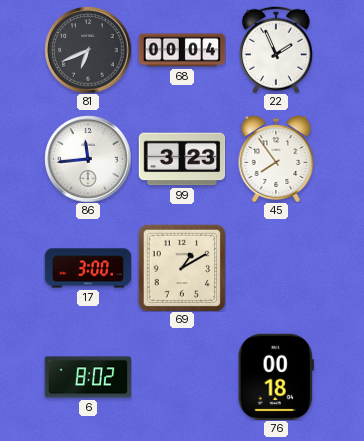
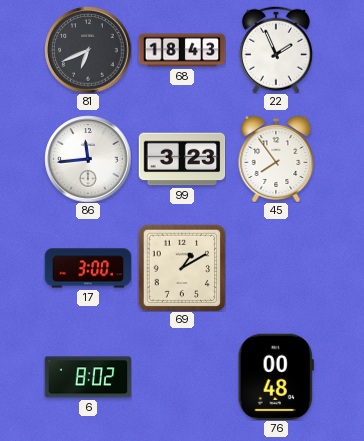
68: 00:04 -> 18:43
76: 00:18 -> 00:48
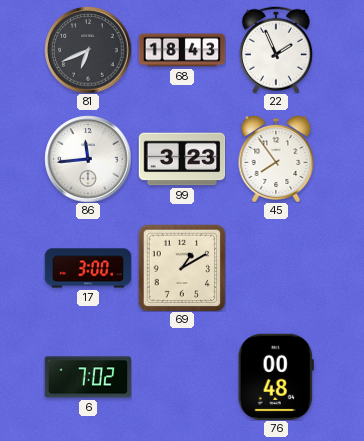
6: 8:02 -> 7:02
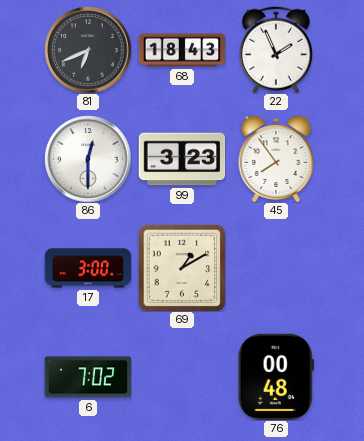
86: 11:44 -> 12:30
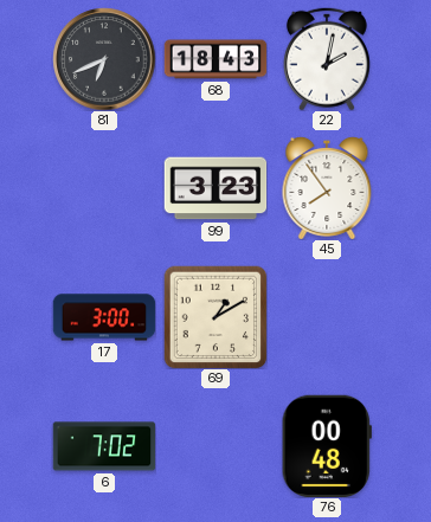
22: 1:56 -> 2:02
86: 12:30 -> none
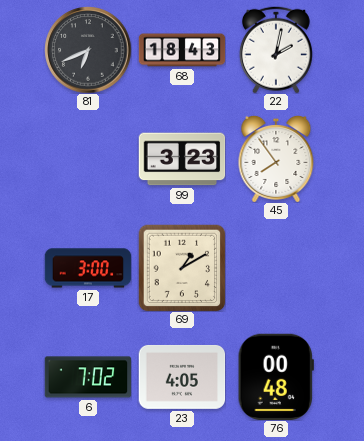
23: none -> 4:05
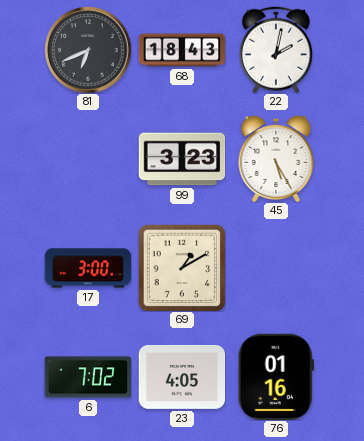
45: 7:54 -> 5:25
76: 00:48 -> 01:16
